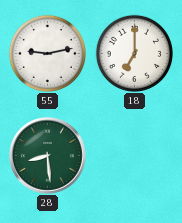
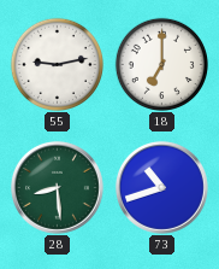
73: none -> 10:42
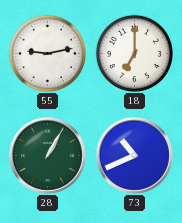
28: 8:29 -> 1:05
73: 10:42 -> 10:41
